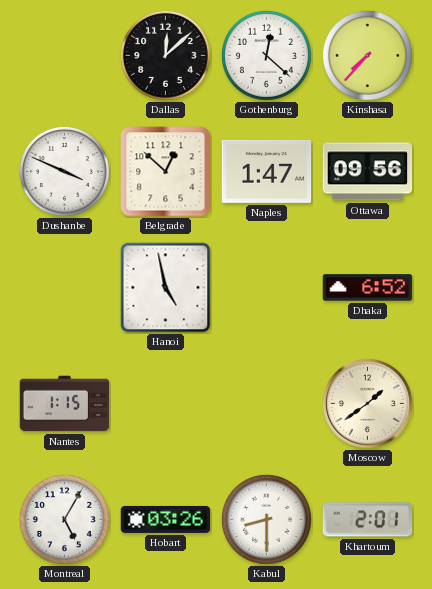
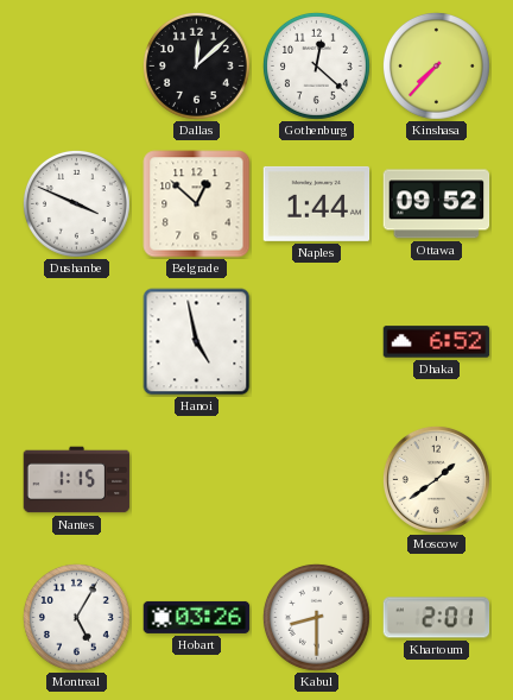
Naples: 1:47 -> 1:44
Ottawa: 09:56 -> 09:52
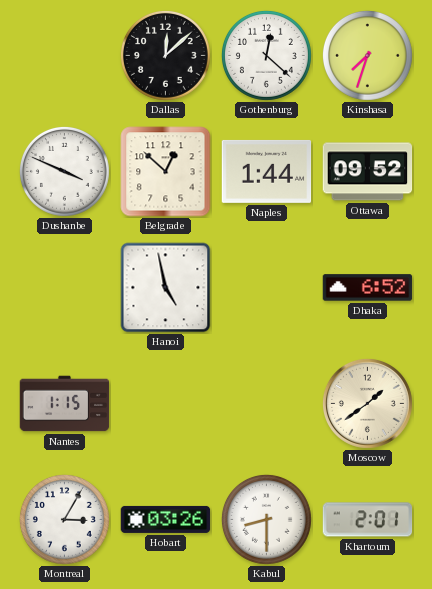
Kinshasa: 7:37 -> 7:33
Montreal: 5:05 -> 3:05
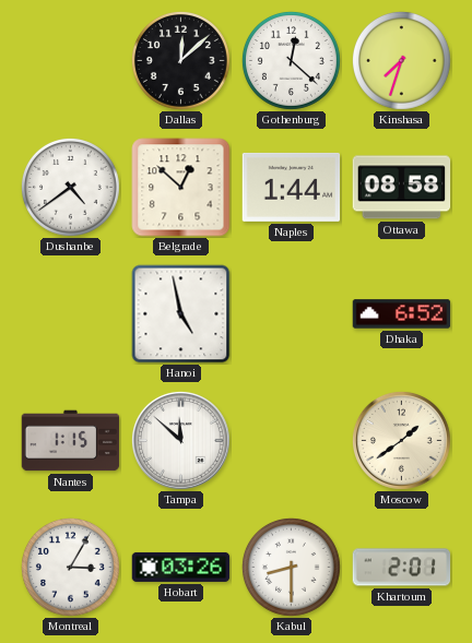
Dushanbe: 3:49 -> 4:39
Ottawa: 09:52 -> 08:58
Tampa: none -> 11:52
